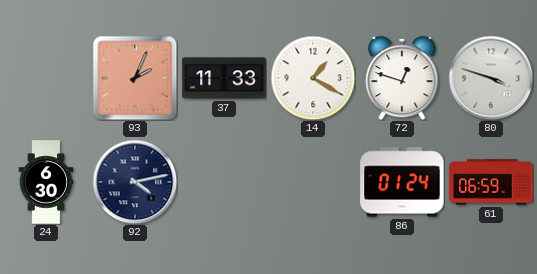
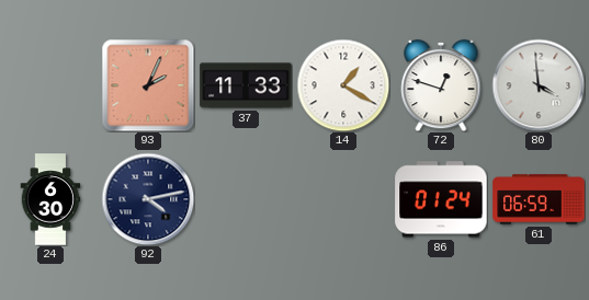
80: 3:48 -> 3:59
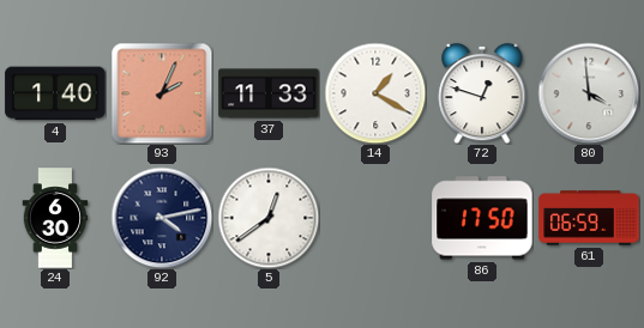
4: none -> 1:40
5: none -> 12:39
86: 01:24 -> 17:50
